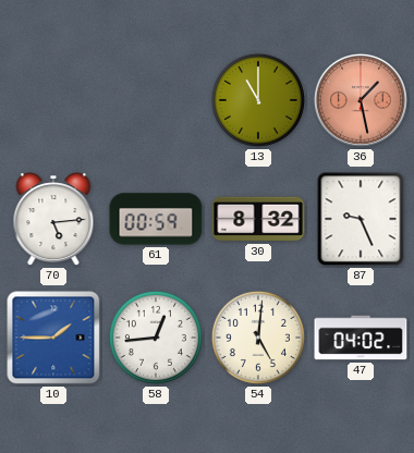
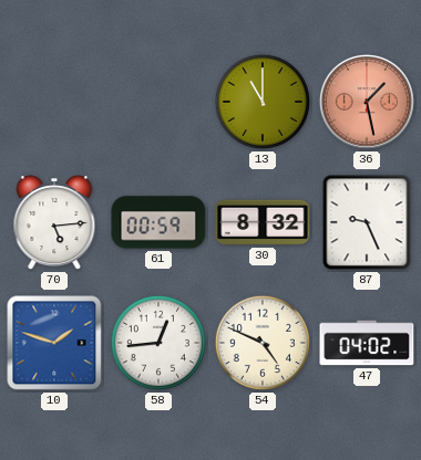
10: 1:45 -> 1:48
54: 5:01 -> 4:49
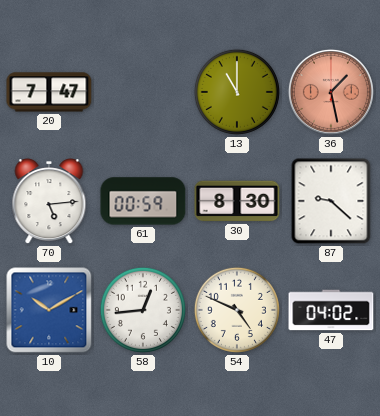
20: none -> 7:47
30: 8:32 -> 8:30
87: 9:26 -> 9:22
10: 1:48 -> 10:10
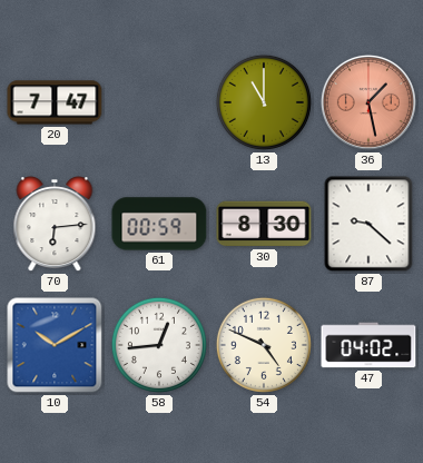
70: 5:14 -> 6:14
